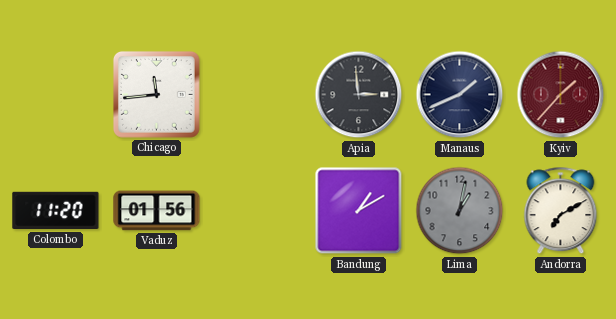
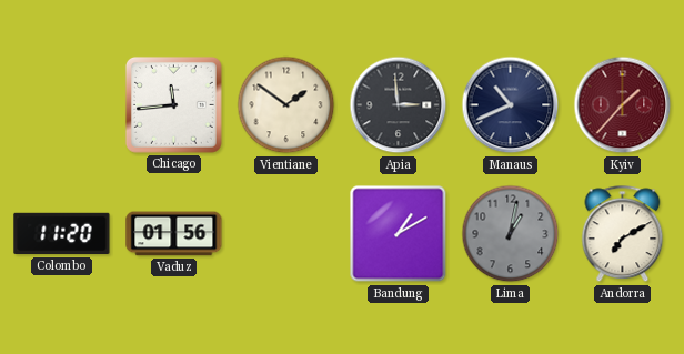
Vientiane: none -> 1:51
Manaus: 1:41 -> 10:41
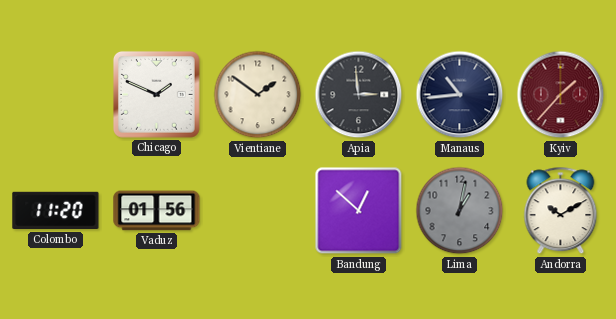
Chicago: 11:44 -> 1:49
Manaus: 10:41 -> 10:44
Bandung: 1:10 -> 12:52
Andorra: 7:10 -> 10:10
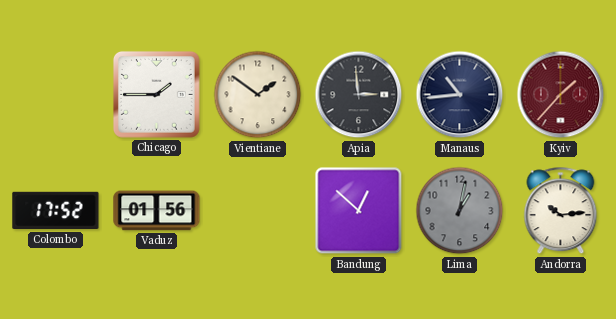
Chicago: 1:49 -> 1:45
Colombo: 11:20 -> 17:52
Andorra: 10:10 -> 10:14
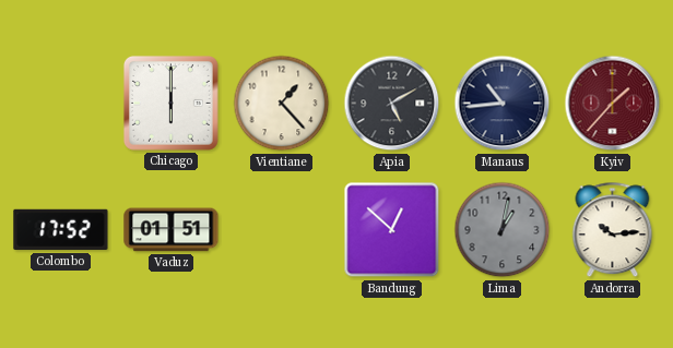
Chicago: 1:45 -> 6:00
Vientiane: 1:51 -> 1:23
Apia: 2:59 -> 5:10
Vaduz: 01:56 -> 01:51
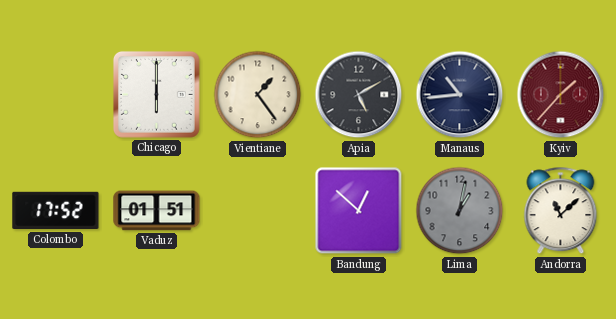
Vientiane: 1:23 -> 1:24
Andorra: 10:14 -> 11:08
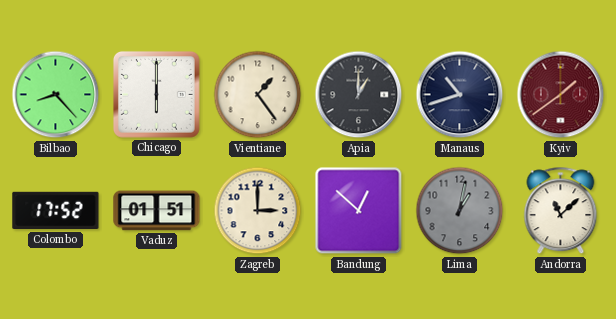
Bilbao: none -> 8:23
Apia: 5:10 -> 1:00
Manaus: 10:44 -> 10:42
Kyiv: 1:37 -> 1:39
Zagreb: none -> 3:00
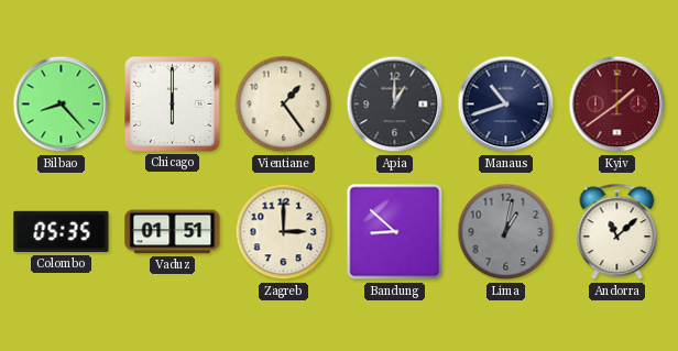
Colombo: 17:52 -> 05:35
Bandung: 12:52 -> 8:52
